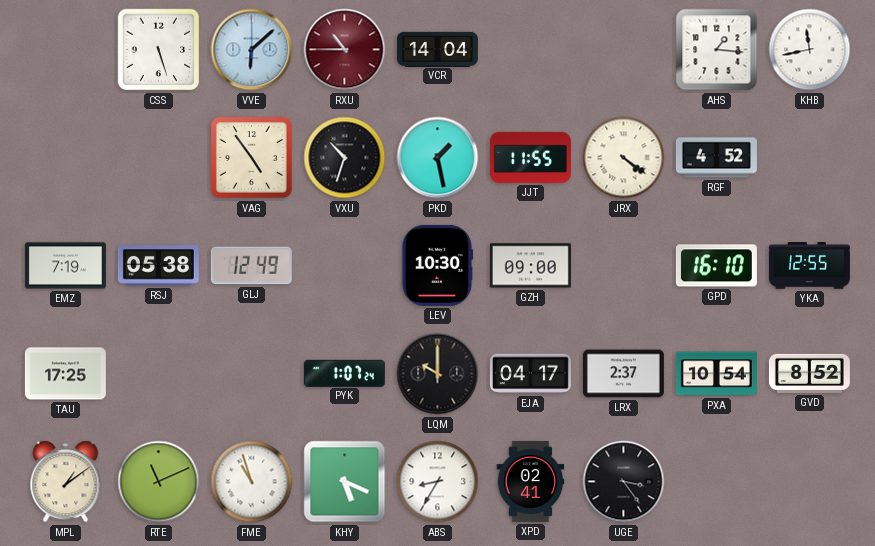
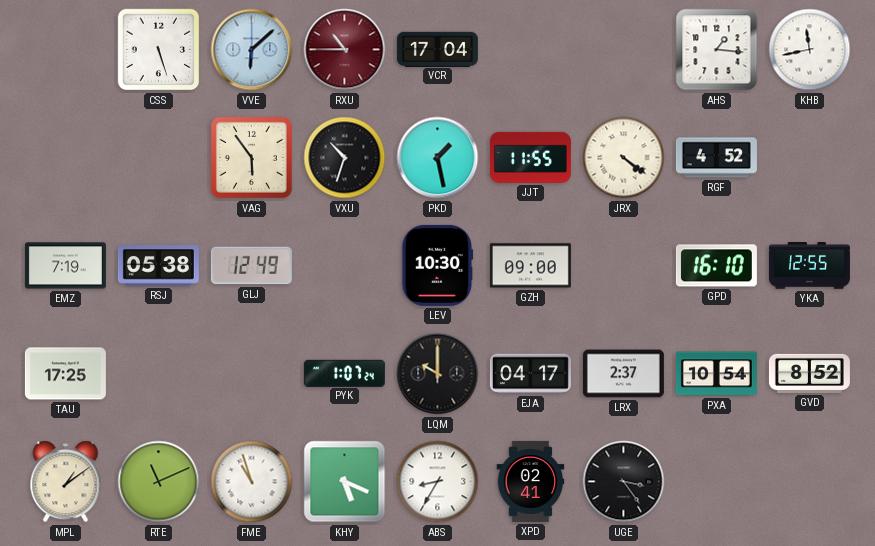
VCR: 14:04 -> 17:04
VAG: 4:54 -> 5:54
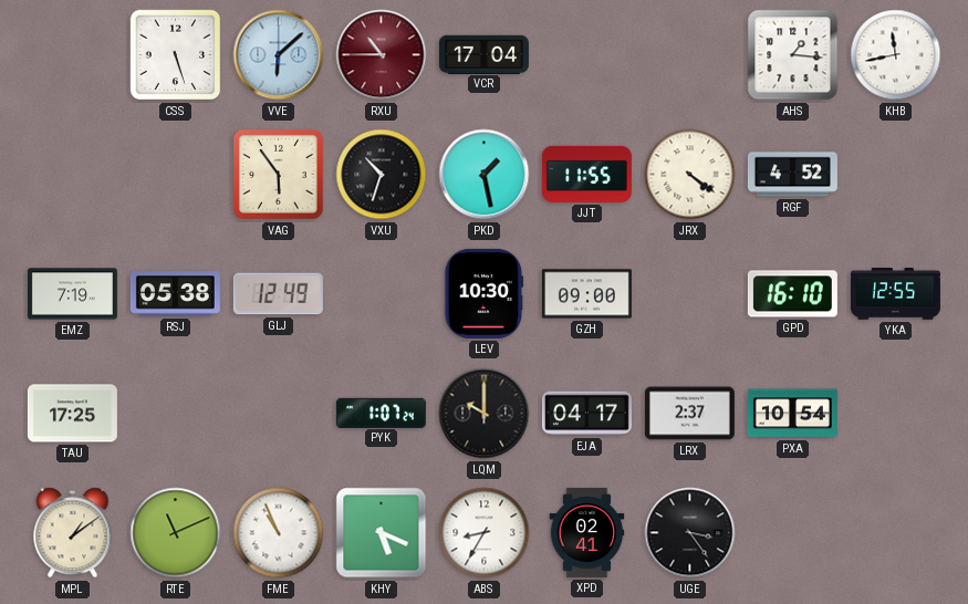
GVD: 8:52 -> none
FME: 10:57 -> 10:56
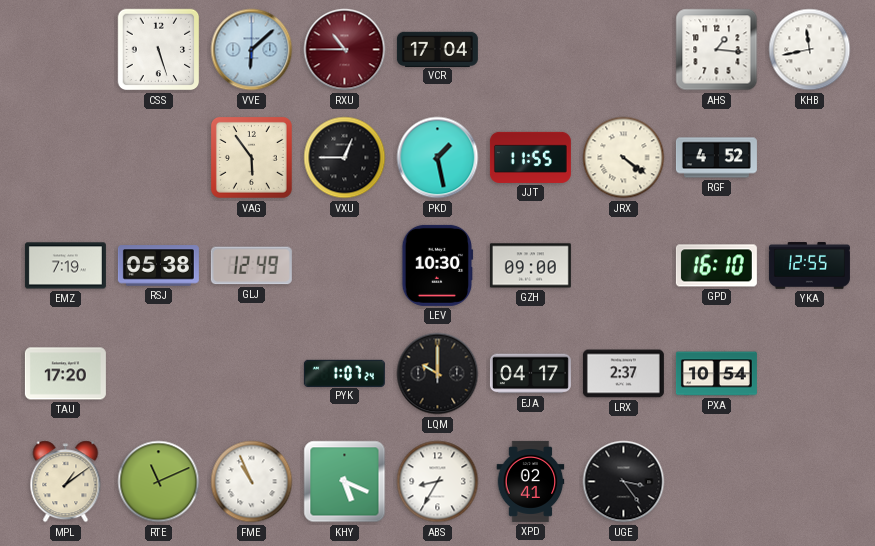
VXU: 10:33 -> 12:45
TAU: 17:25 -> 17:20
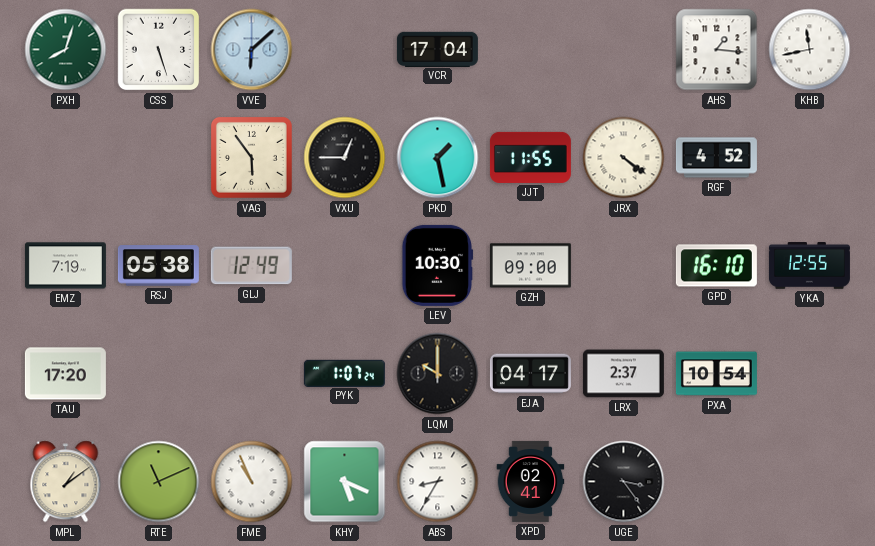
PXH: none -> 8:03
RXU: 10:45 -> none
